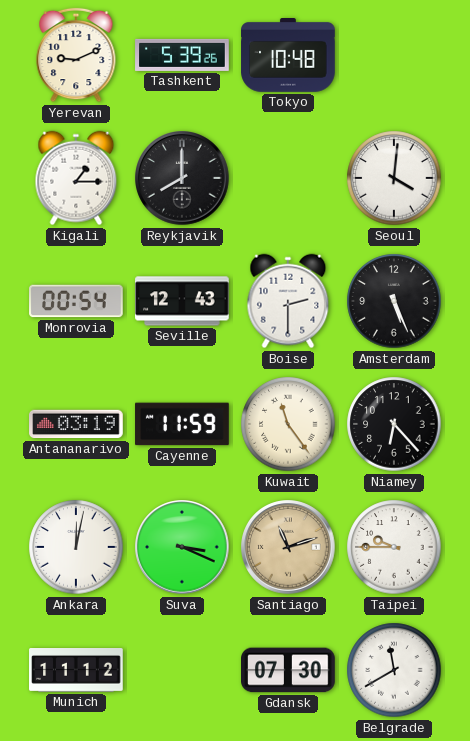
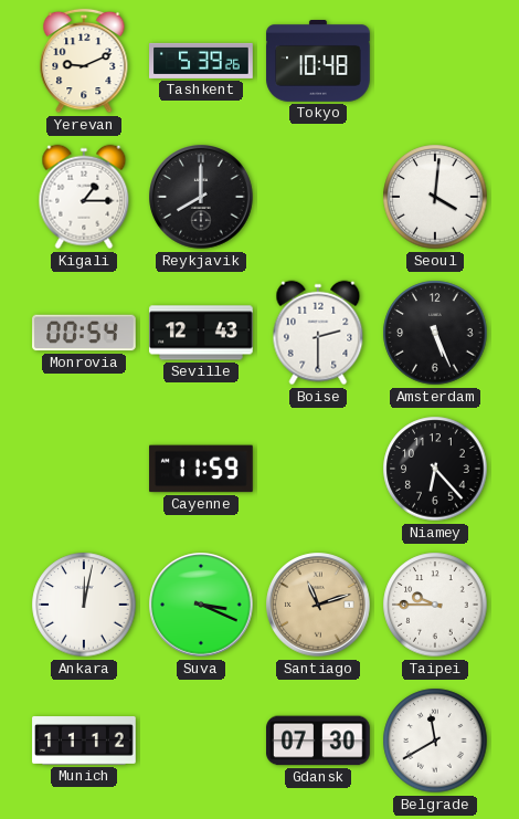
Antananarivo: 03:19 -> none
Kuwait: 11:24 -> none
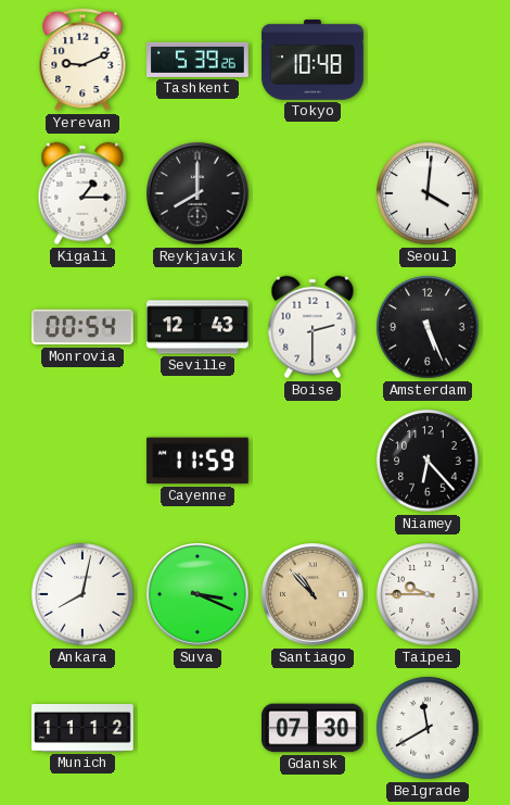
Ankara: 12:02 -> 8:02
Santiago: 11:12 -> 10:53
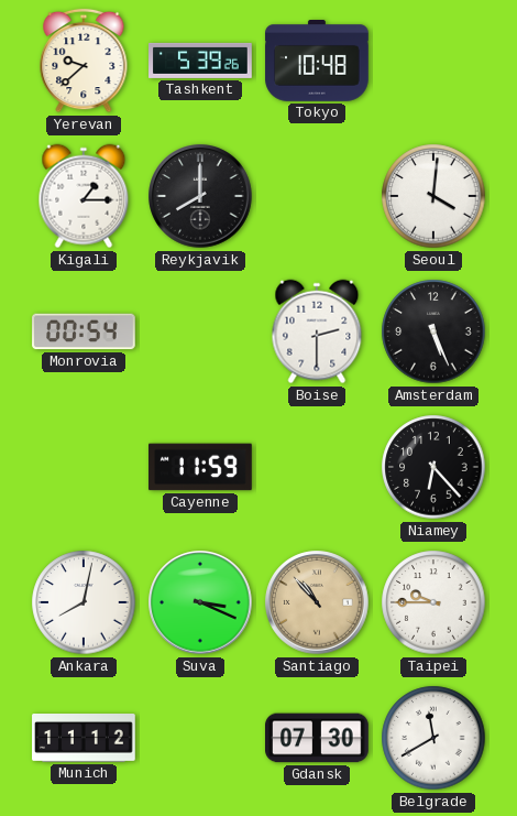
Yerevan: 9:11 -> 9:38
Seville: 12:43 -> none
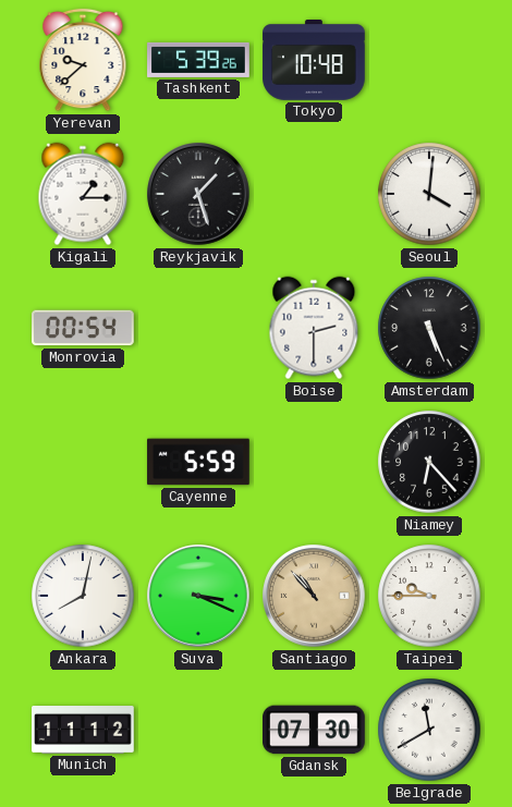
Reykjavik: 8:00 -> 1:27
Cayenne: 11:59 -> 5:59
